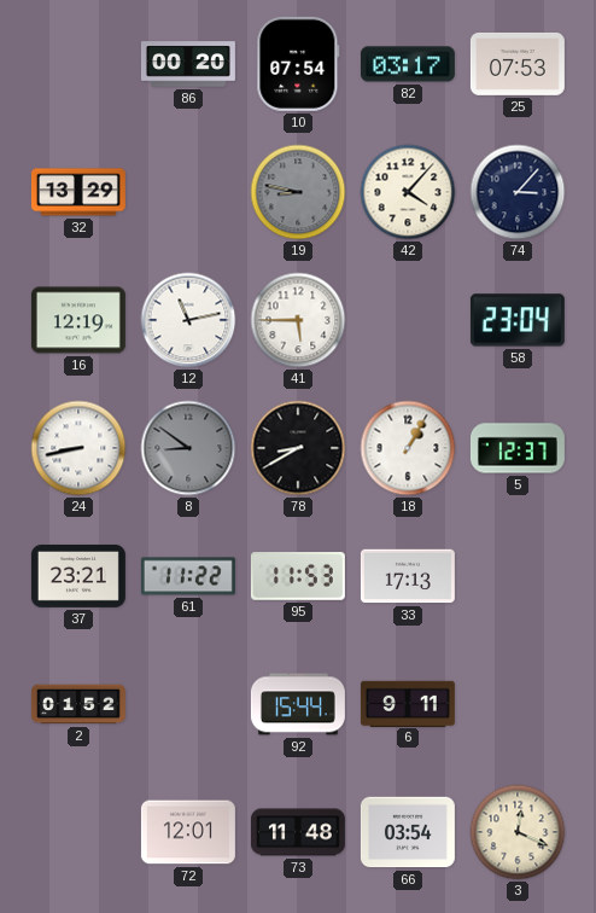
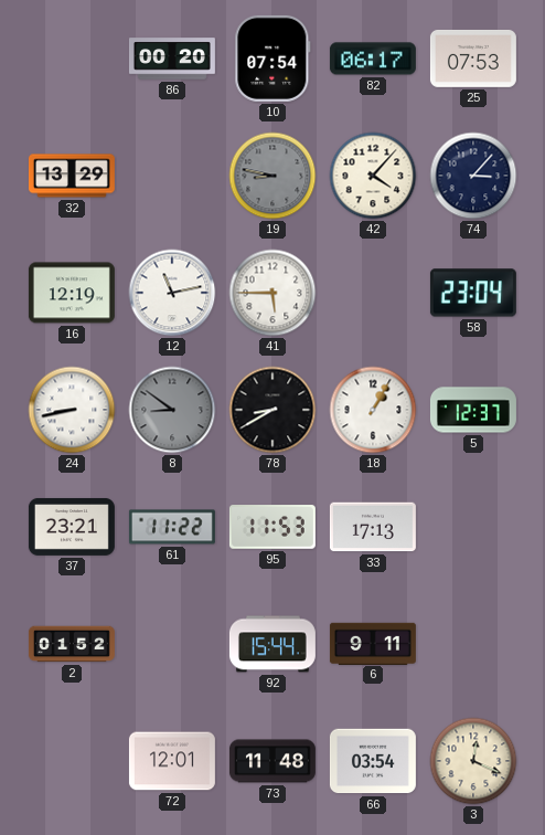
82: 03:17 -> 06:17
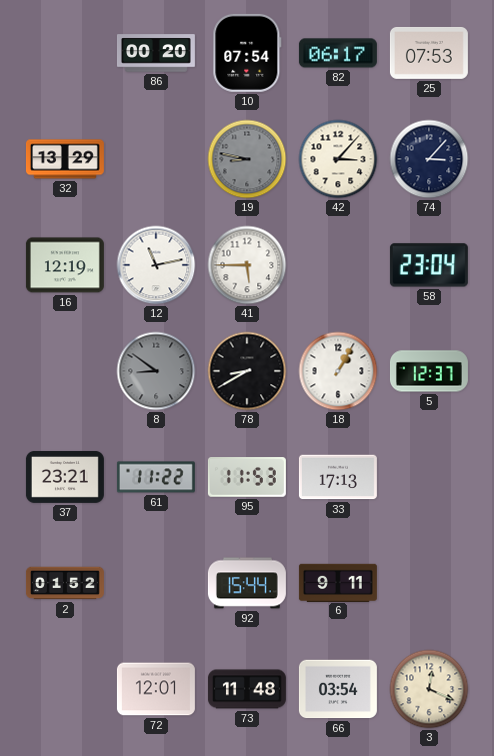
42: 4:07 -> 3:07
24: 8:43 -> none
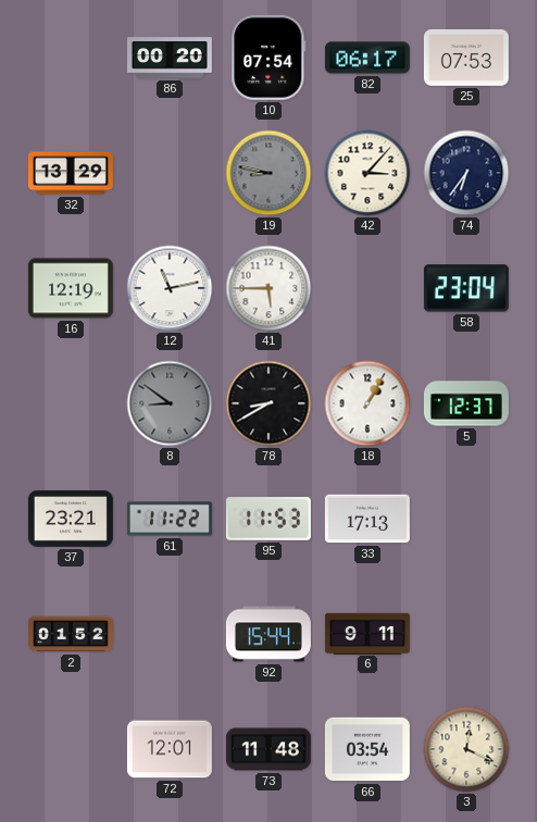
74: 3:07 -> 6:36
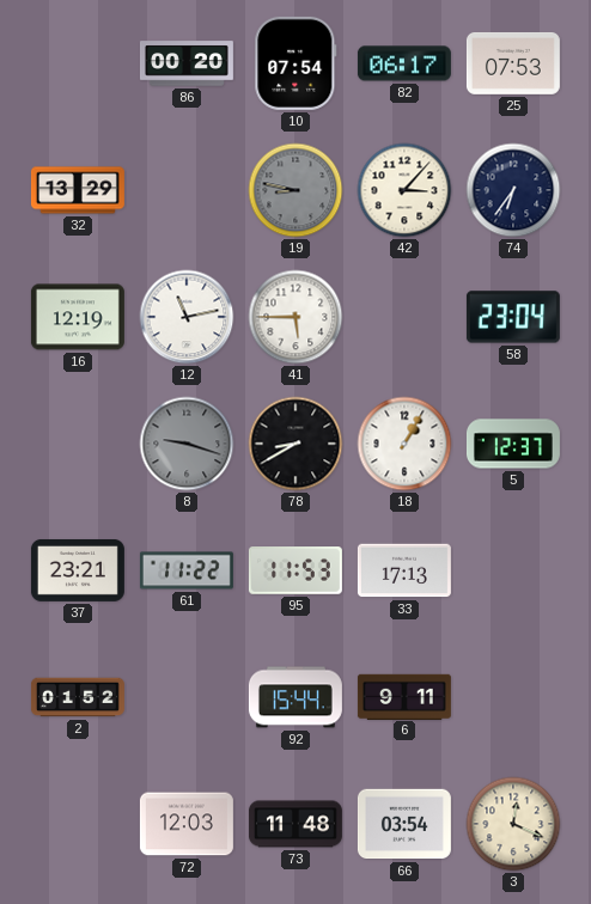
8: 8:51 -> 9:18
72: 12:01 -> 12:03
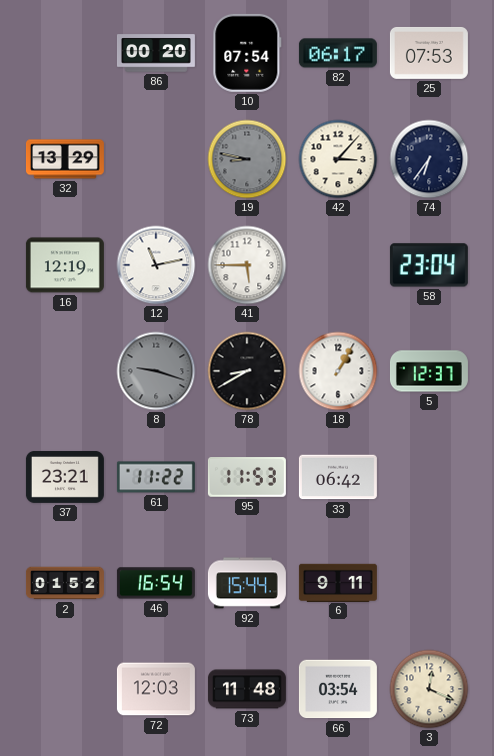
33: 17:13 -> 06:42
46: none -> 16:54
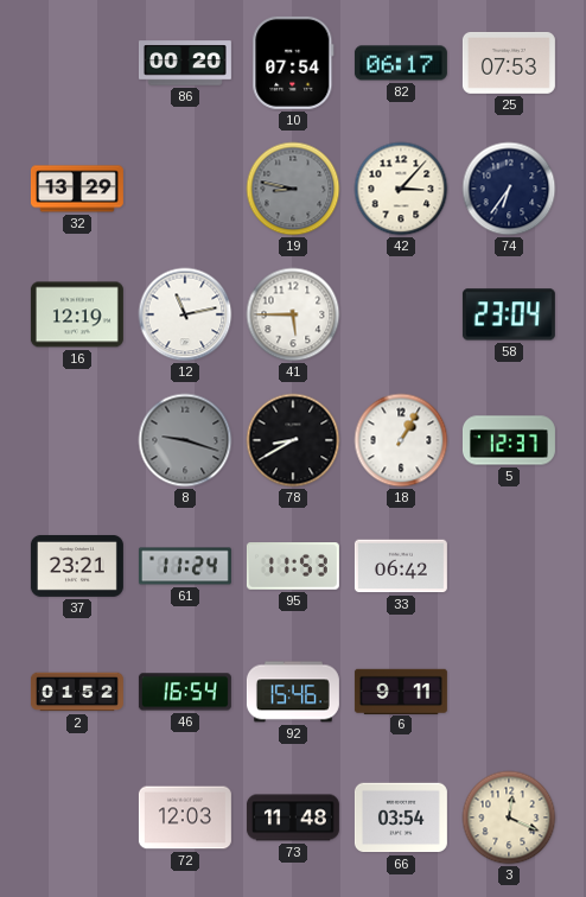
61: 11:22 -> 11:24
92: 15:44 -> 15:46
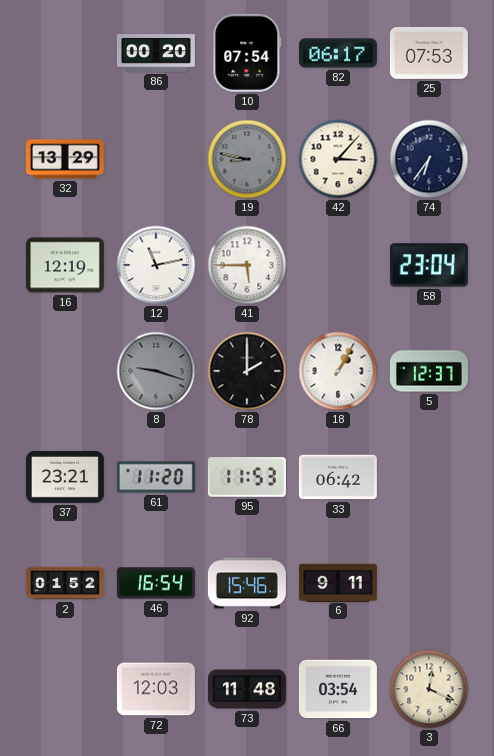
78: 8:40 -> 2:00
61: 11:24 -> 11:20
